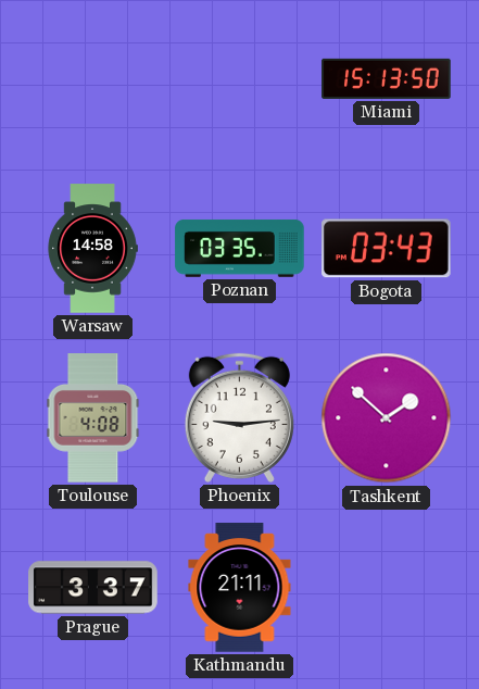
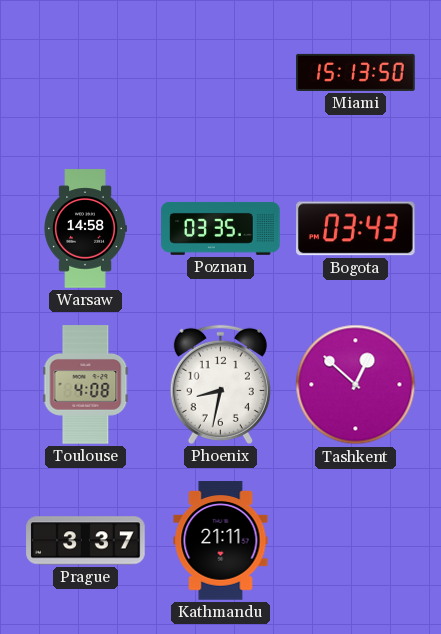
Phoenix: 9:14 -> 8:32
Tashkent: 1:52 -> 12:52
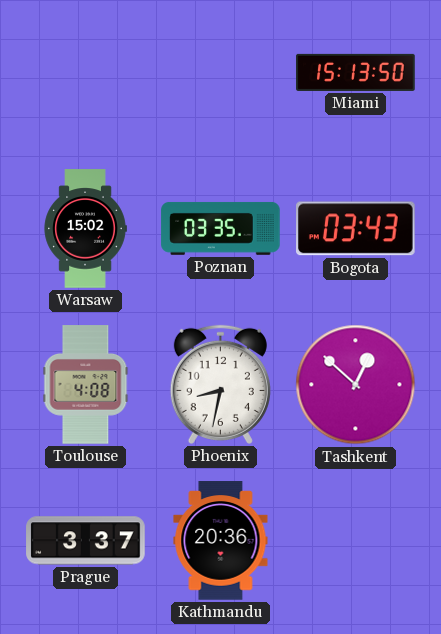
Warsaw: 14:58 -> 15:02
Kathmandu: 21:11 -> 20:36
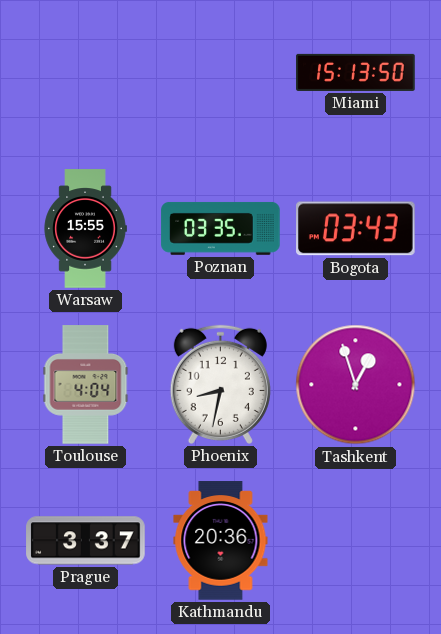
Warsaw: 15:02 -> 15:55
Toulouse: 4:08 -> 4:04
Tashkent: 12:52 -> 12:57
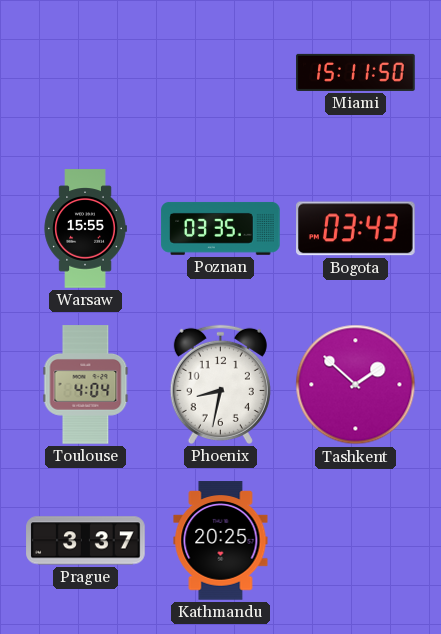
Miami: 15:13 -> 15:11
Tashkent: 12:57 -> 1:52
Kathmandu: 20:36 -> 20:25
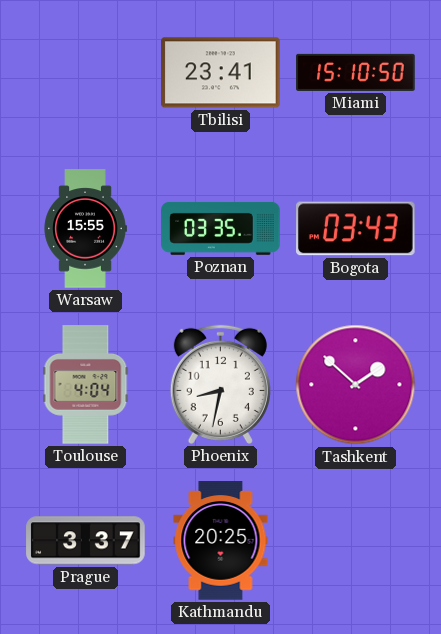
Tbilisi: none -> 23:41
Miami: 15:11 -> 15:10
